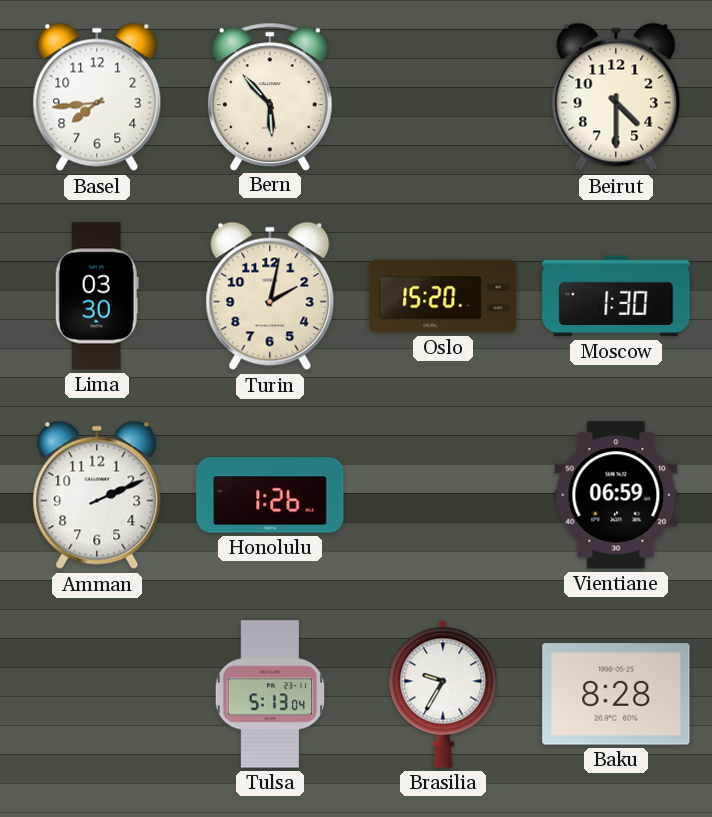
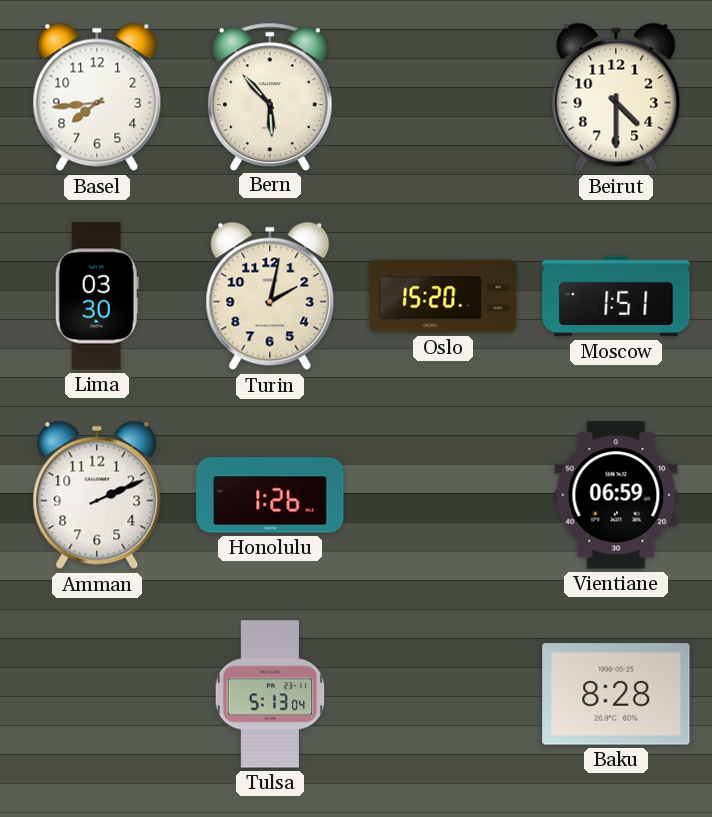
Moscow: 1:30 -> 1:51
Brasilia: 9:35 -> none
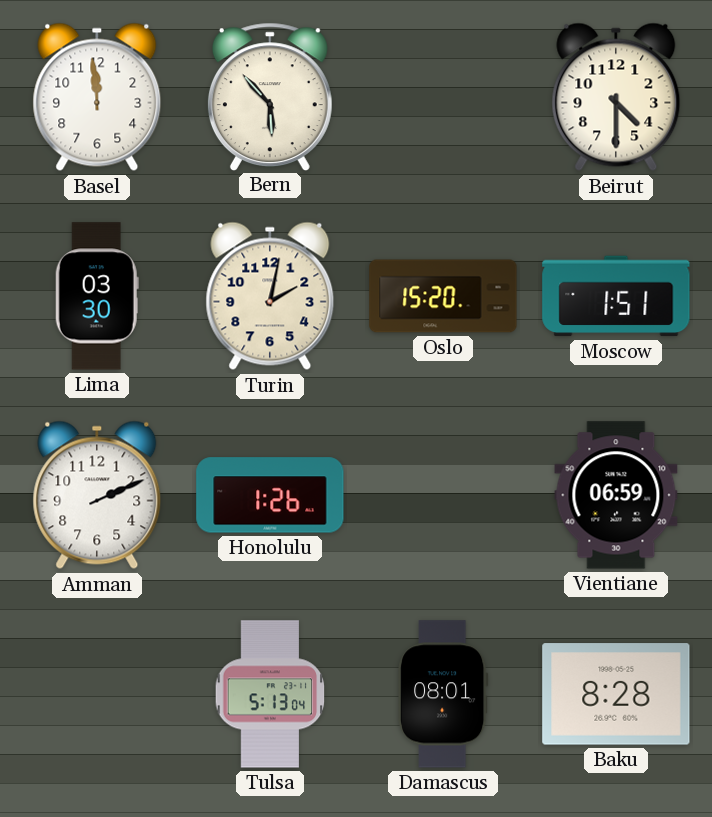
Basel: 7:44 -> 11:59
Damascus: none -> 08:01
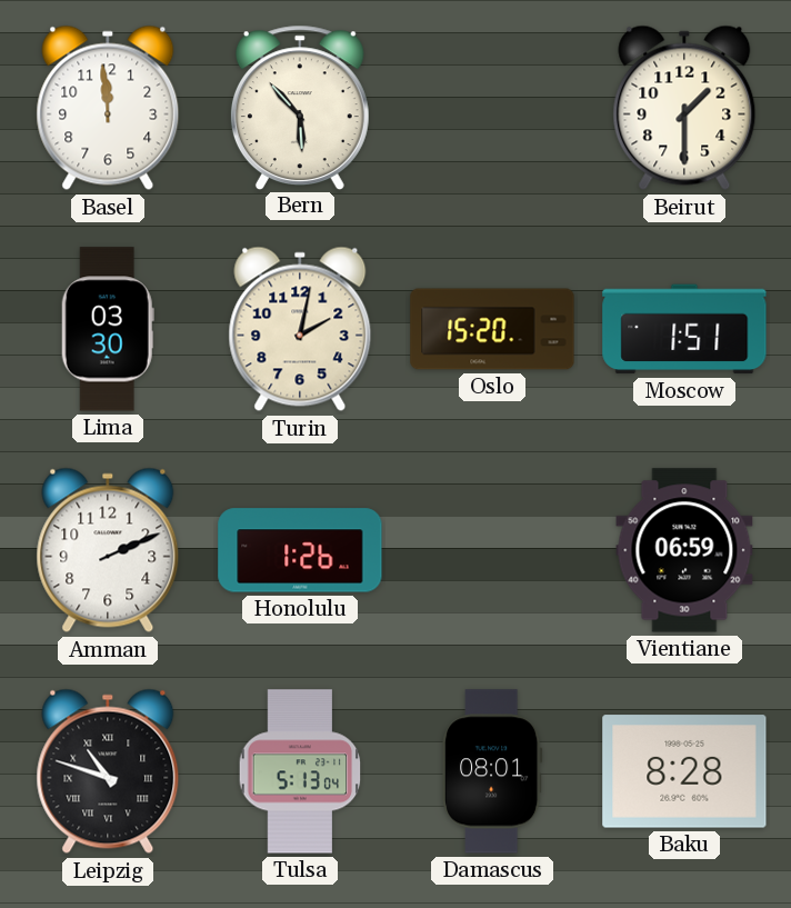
Beirut: 4:30 -> 1:30
Leipzig: none -> 10:48
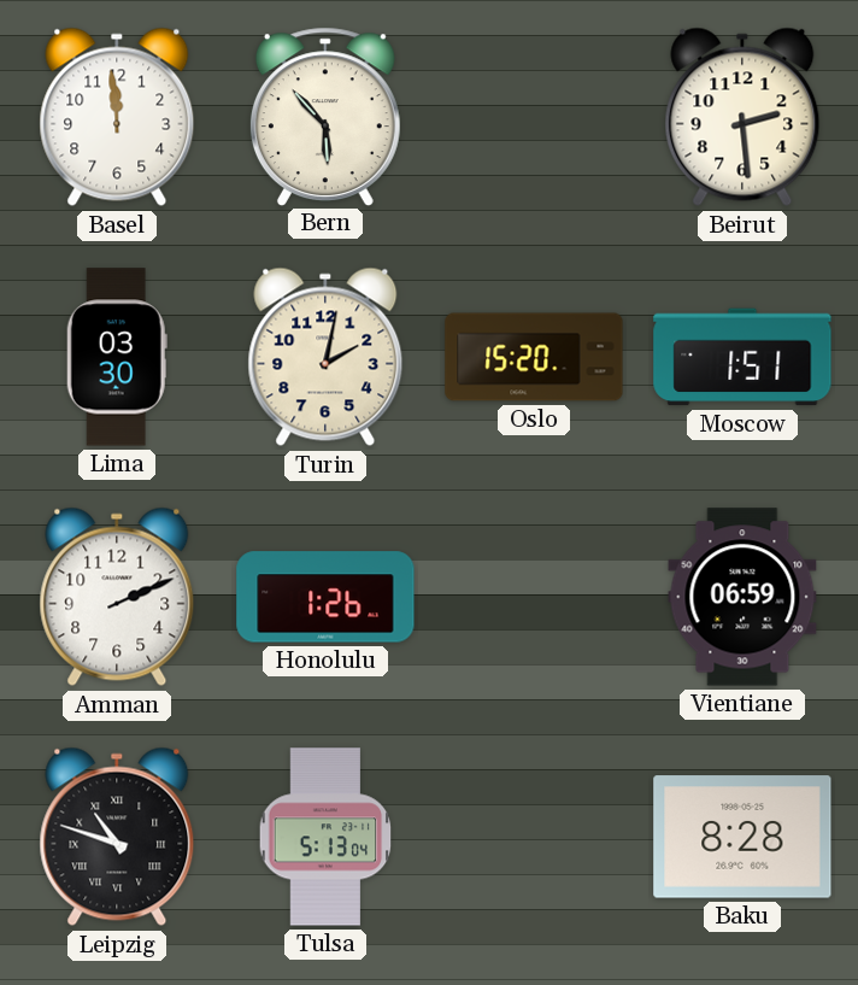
Beirut: 1:30 -> 2:29
Damascus: 08:01 -> none
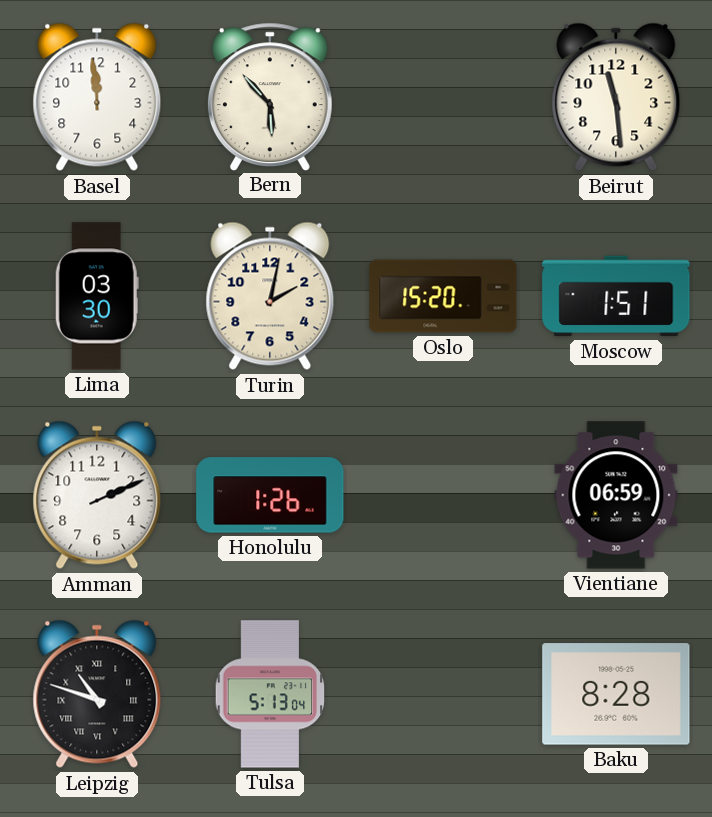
Beirut: 2:29 -> 11:29
